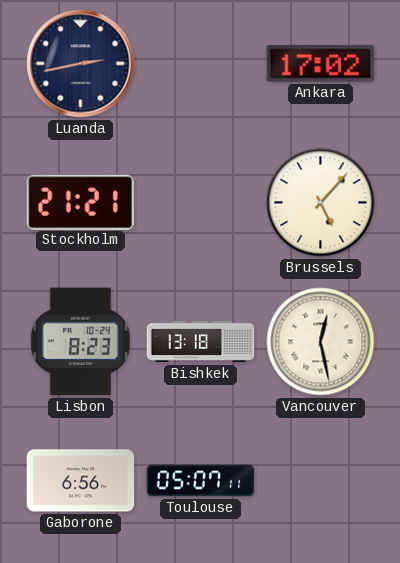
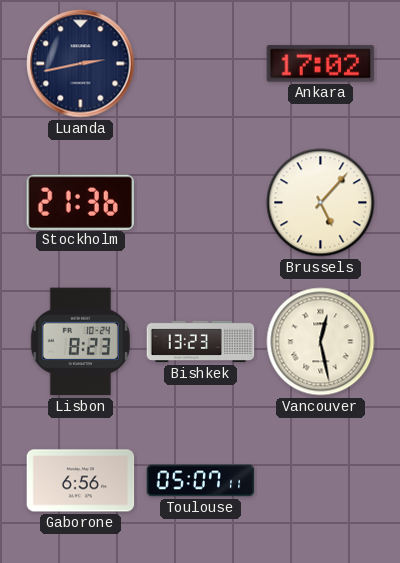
Stockholm: 21:21 -> 21:36
Bishkek: 13:18 -> 13:23
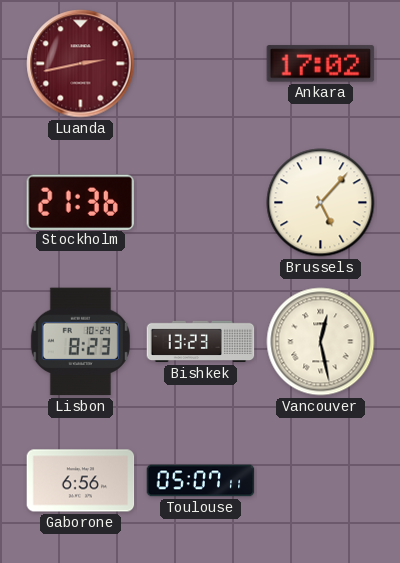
Luanda dial: navy -> burgundy
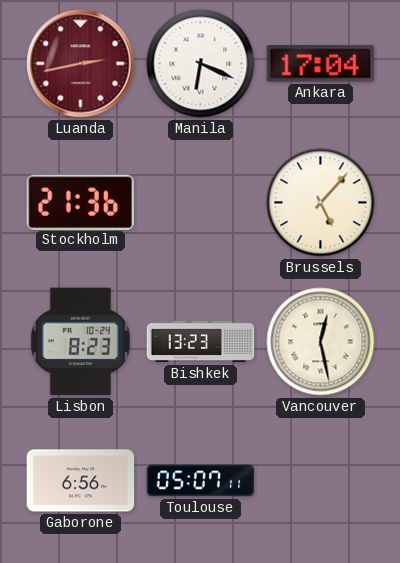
Manila: none -> 6:19
Ankara: 17:02 -> 17:04
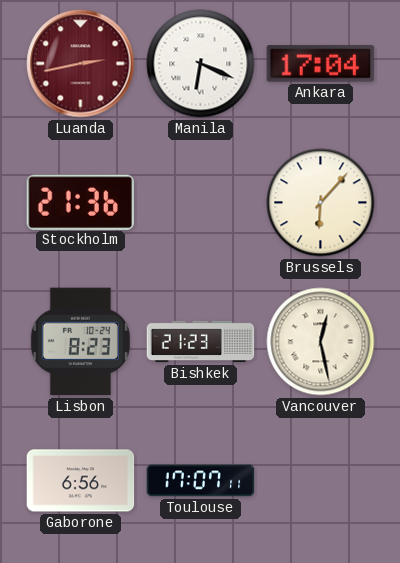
Brussels: 5:07 -> 6:07
Bishkek: 13:23 -> 21:23
Toulouse: 05:07 -> 17:07
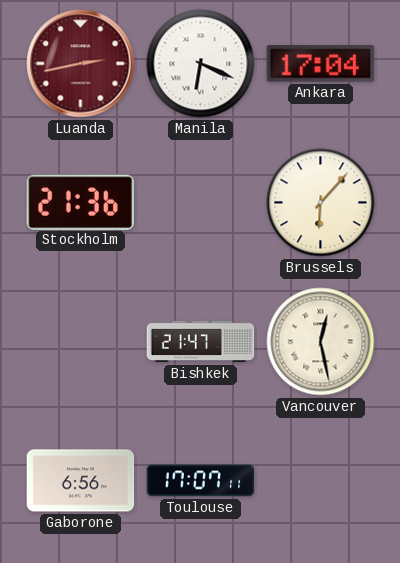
Lisbon: 8:23 -> none
Bishkek: 21:23 -> 21:47
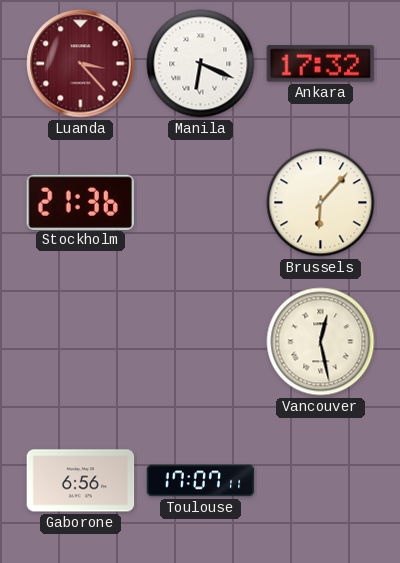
Luanda: 2:43 -> 3:23
Ankara: 17:04 -> 17:32
Bishkek: 21:47 -> none
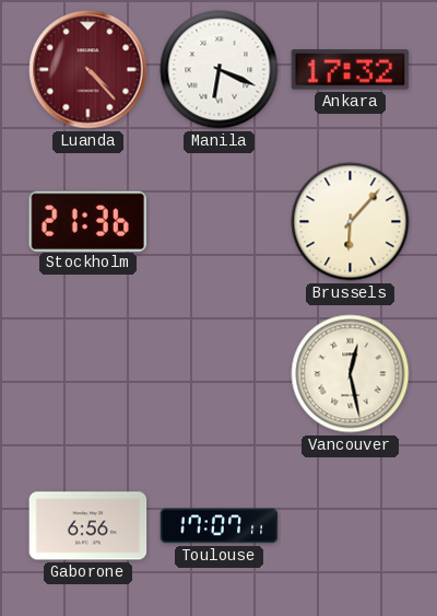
Luanda: 3:23 -> 4:23
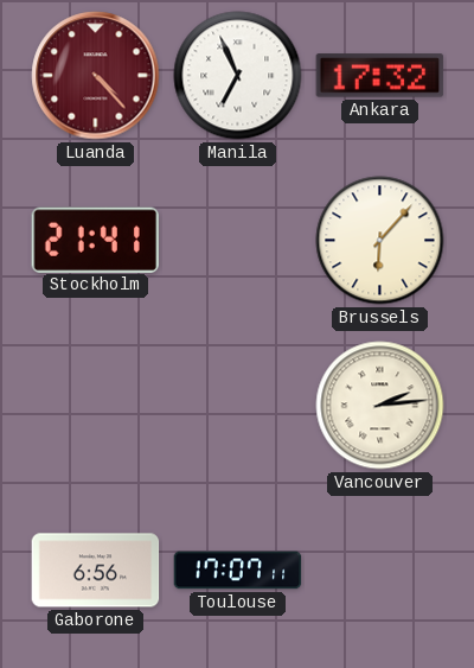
Manila: 6:19 -> 6:56
Stockholm: 21:36 -> 21:41
Vancouver: 12:28 -> 2:14
